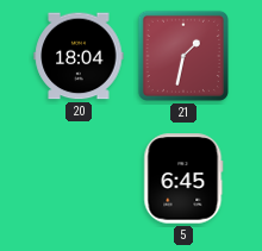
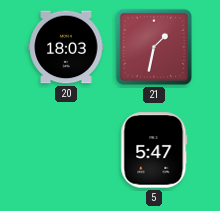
20: 18:04 -> 18:03
5: 6:45 -> 5:47
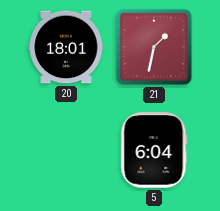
20: 18:03 -> 18:01
5: 5:47 -> 6:04
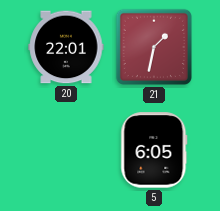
20: 18:01 -> 22:01
5: 6:04 -> 6:05
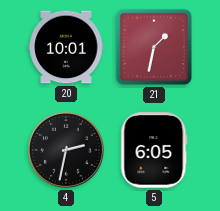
20: 22:01 -> 10:01
4: none -> 2:32
